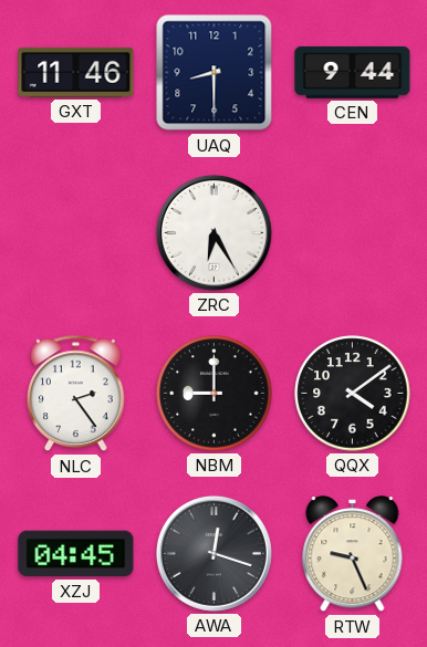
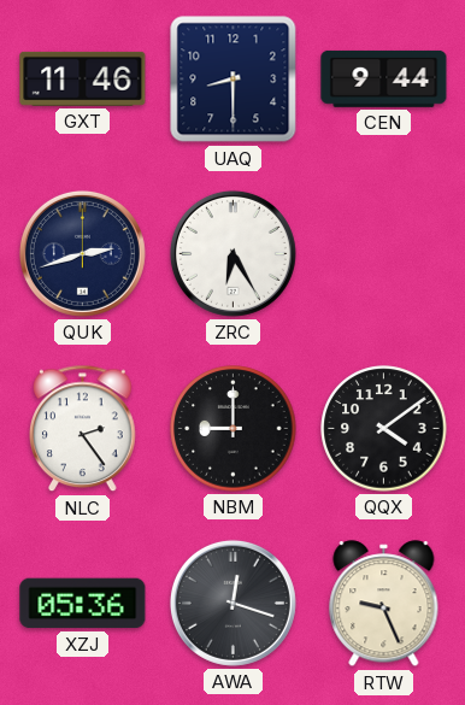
QUK: none -> 2:42
XZJ: 04:45 -> 05:36
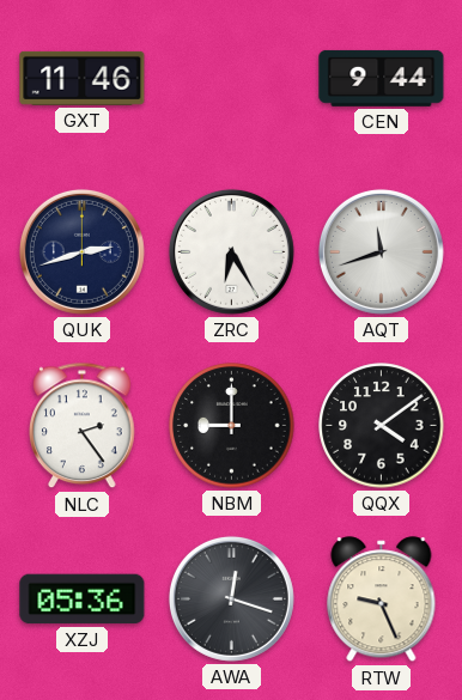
UAQ: 8:30 -> none
AQT: none -> 11:42
